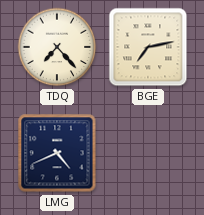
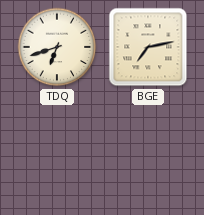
TDQ: 7:23 -> 6:42
LMG: 4:41 -> none
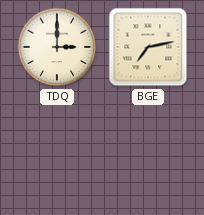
TDQ: 6:42 -> 3:00
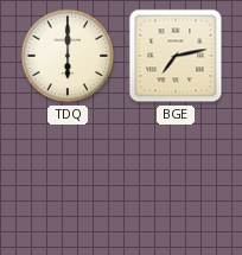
TDQ: 3:00 -> 6:00
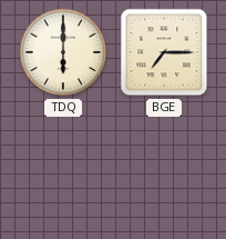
BGE: 7:13 -> 7:15
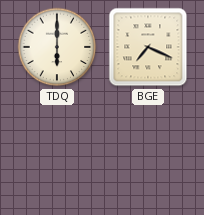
BGE: 7:15 -> 7:19
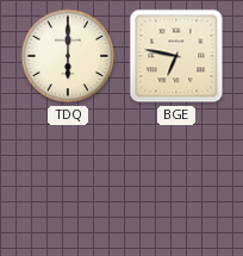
BGE: 7:19 -> 6:47
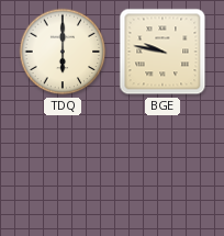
BGE: 6:47 -> 9:47
